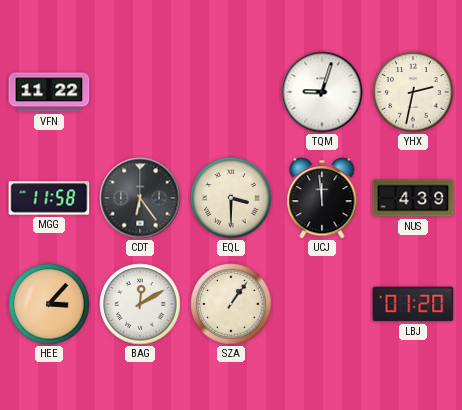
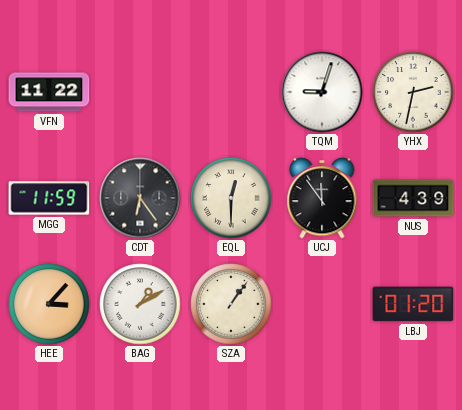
MGG: 11:58 -> 11:59
EQL: 3:30 -> 12:30
UCJ: 11:59 -> 11:54
BAG: 12:10 -> 1:10
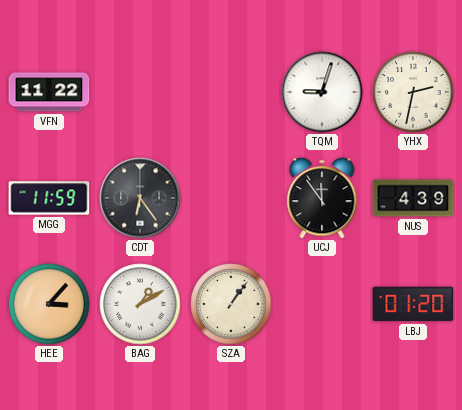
EQL: 12:30 -> none
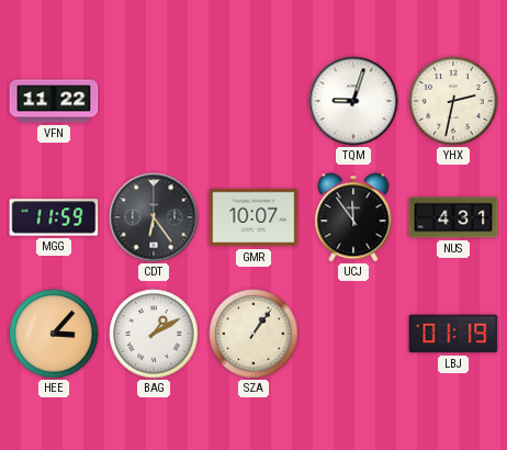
GMR: none -> 10:07
NUS: 4:39 -> 4:31
LBJ: 01:20 -> 01:19
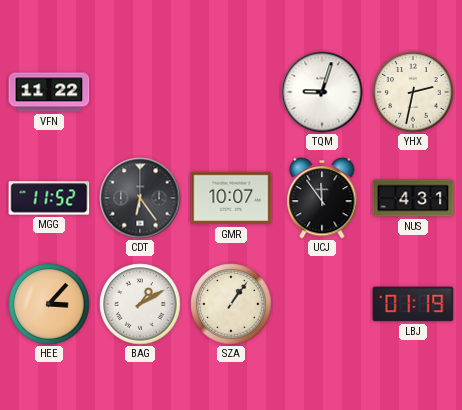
MGG: 11:59 -> 11:52
